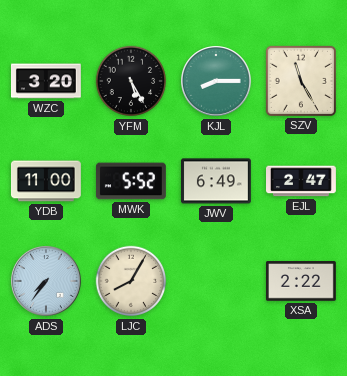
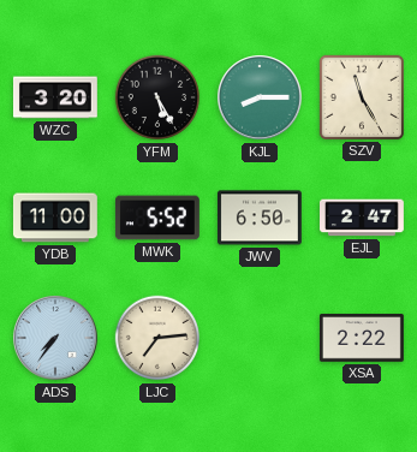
JWV: 6:49 -> 6:50
LJC: 8:05 -> 7:14
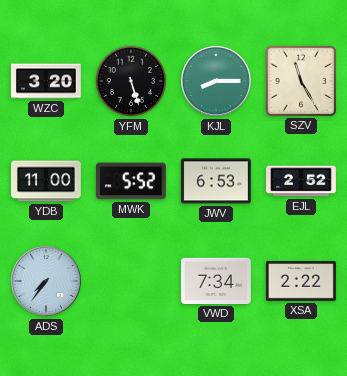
YFM: 5:25 -> 5:27
JWV: 6:50 -> 6:53
EJL: 2:47 -> 2:52
LJC: 7:14 -> none
VWD: none -> 7:34
